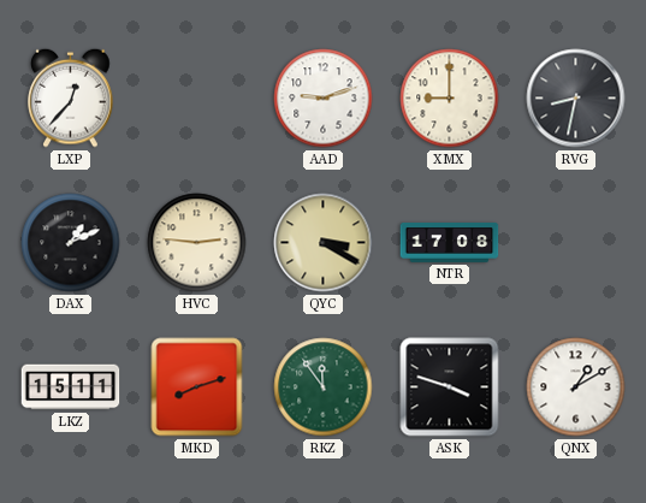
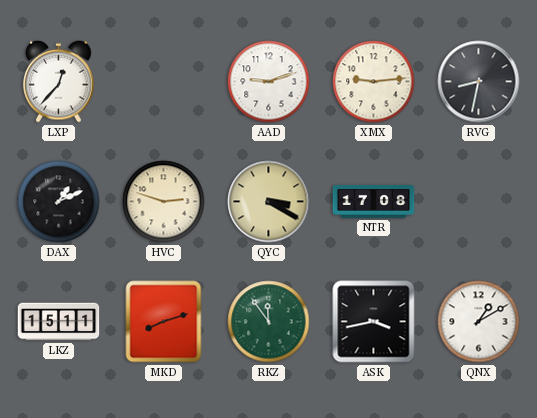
XMX: 9:00 -> 9:14
HVC: 2:46 -> 2:48
ASK: 3:48 -> 3:43
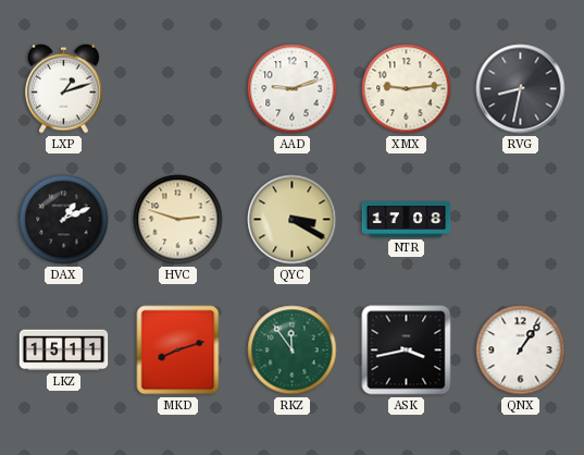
LXP: 12:37 -> 1:12
QNX: 1:10 -> 1:06
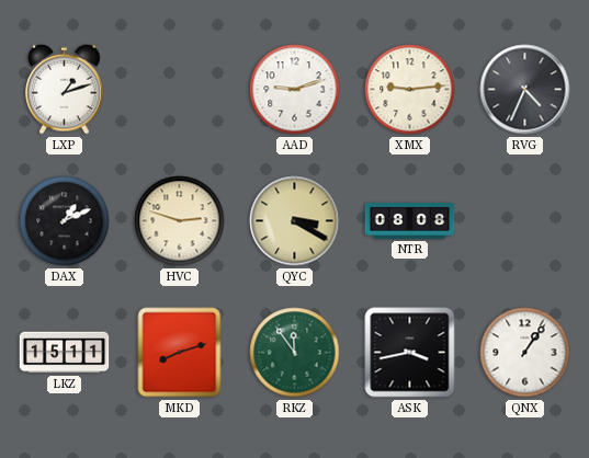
RVG: 8:32 -> 4:34
NTR: 17:08 -> 08:08
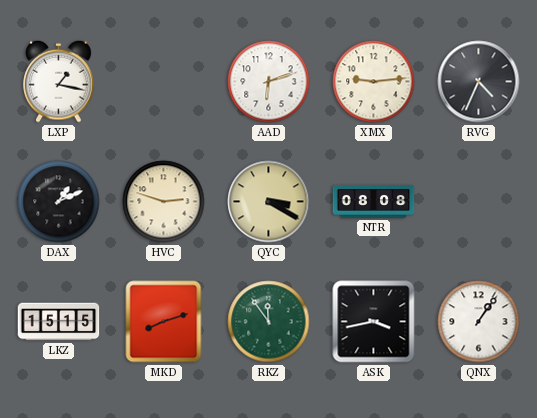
LXP: 1:12 -> 1:17
AAD: 9:12 -> 6:12
LKZ: 15:11 -> 15:15
